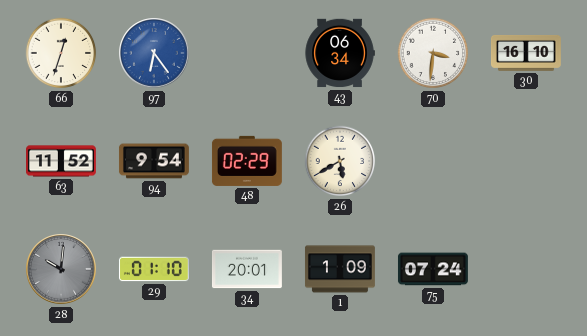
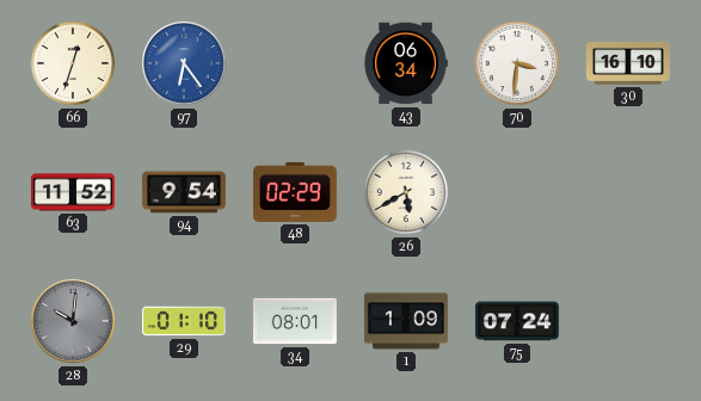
34: 20:01 -> 08:01
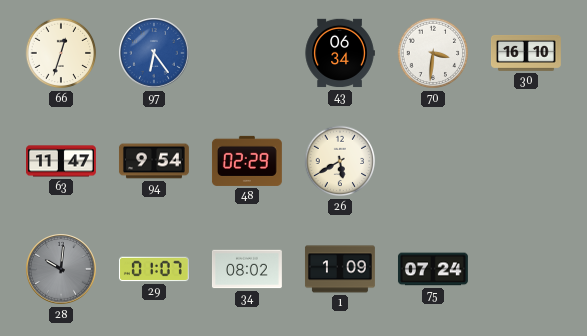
63: 11:52 -> 11:47
29: 01:10 -> 01:07
34: 08:01 -> 08:02
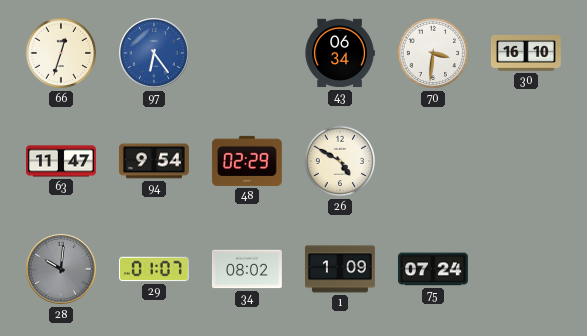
26: 5:40 -> 4:50
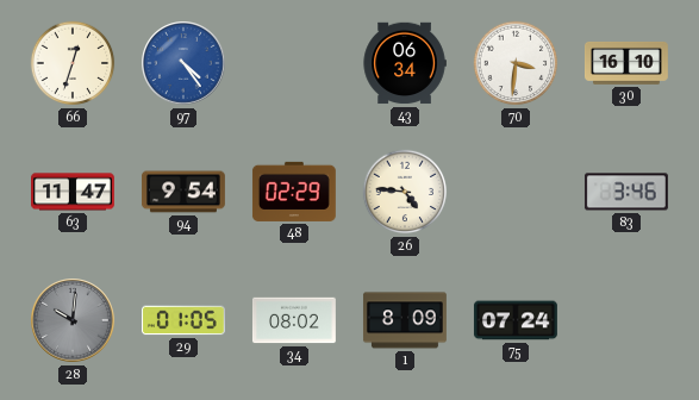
97: 6:24 -> 4:24
26: 4:50 -> 4:46
83: none -> 3:46
29: 01:07 -> 01:05
1: 1:09 -> 8:09
